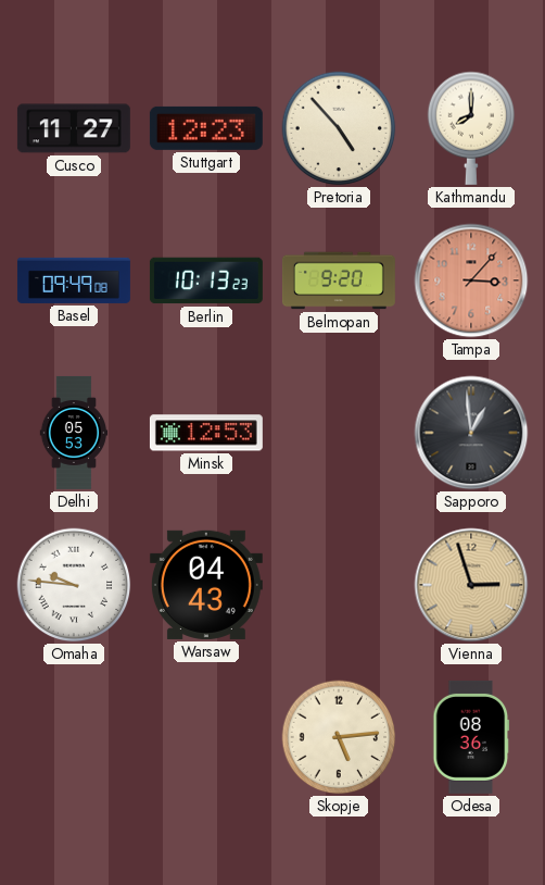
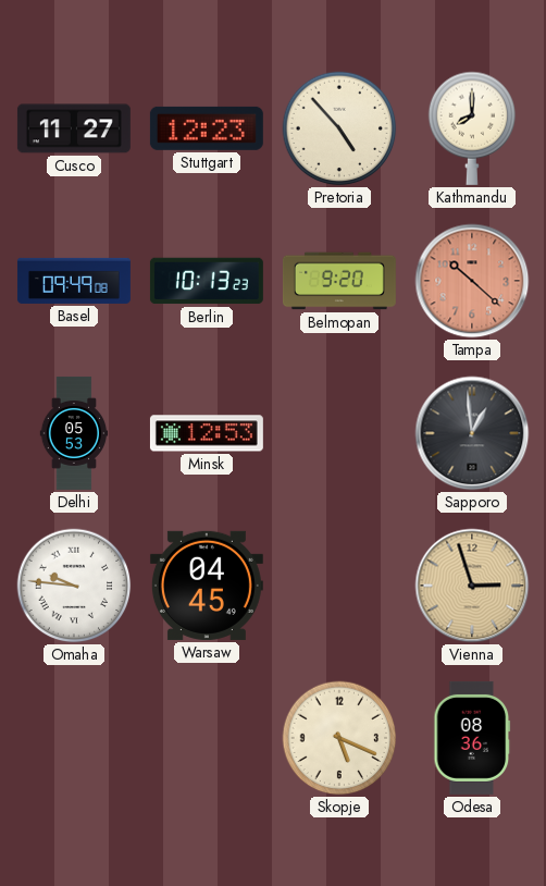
Tampa: 3:07 -> 10:22
Warsaw: 04:43 -> 04:45
Skopje: 5:14 -> 5:19
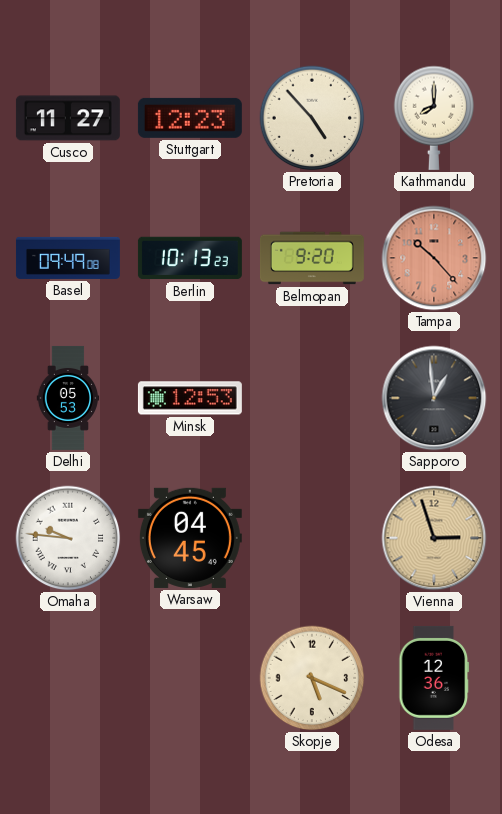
Tampa: 10:22 -> 10:23
Odesa: 08:36 -> 12:36
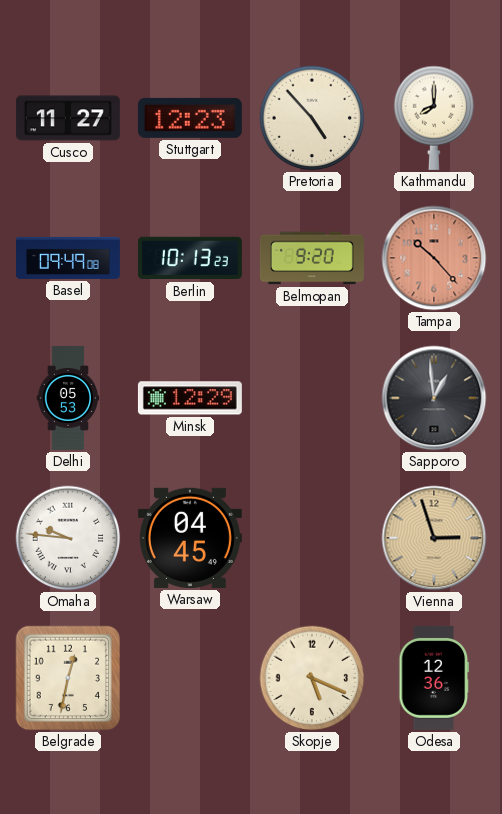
Minsk: 12:53 -> 12:29
Belgrade: none -> 12:32
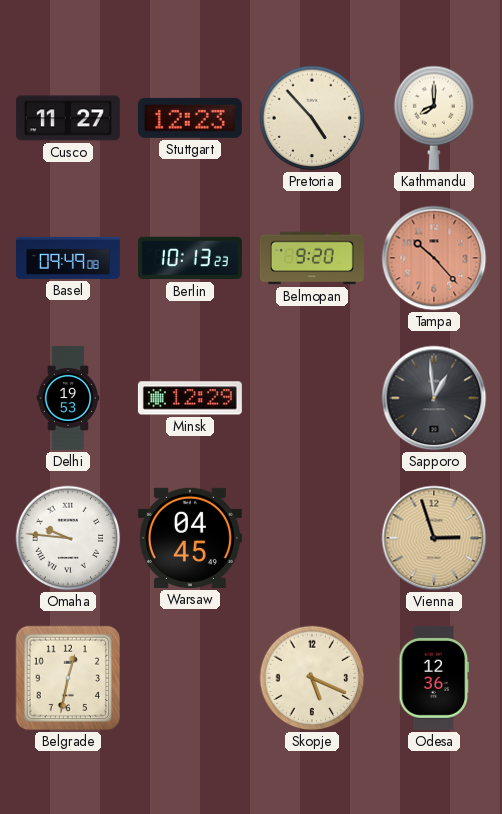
Delhi: 05:53 -> 19:53
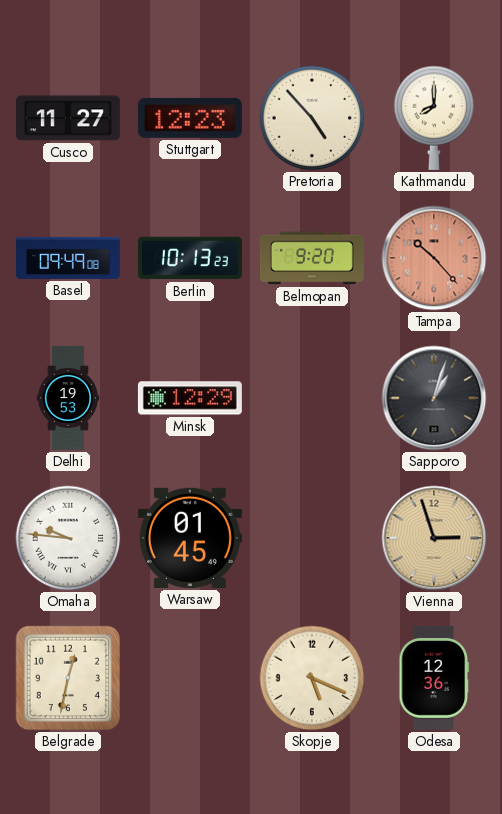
Sapporo: 12:59 -> 1:03
Warsaw: 04:45 -> 01:45
